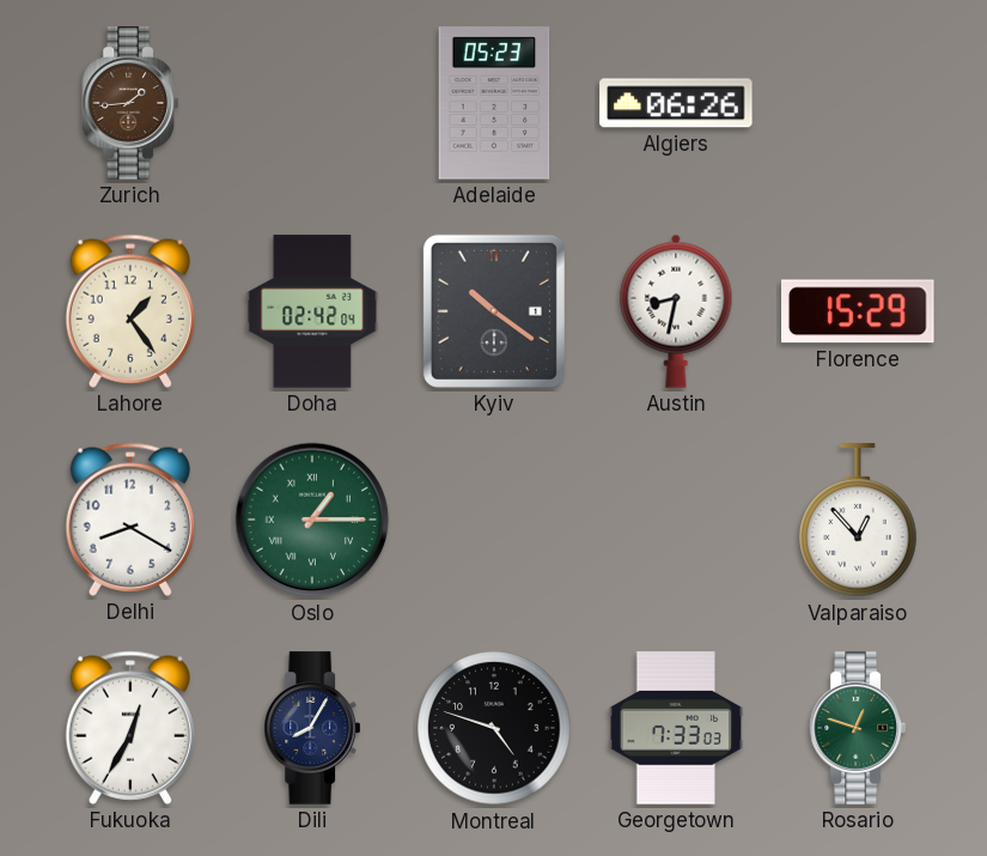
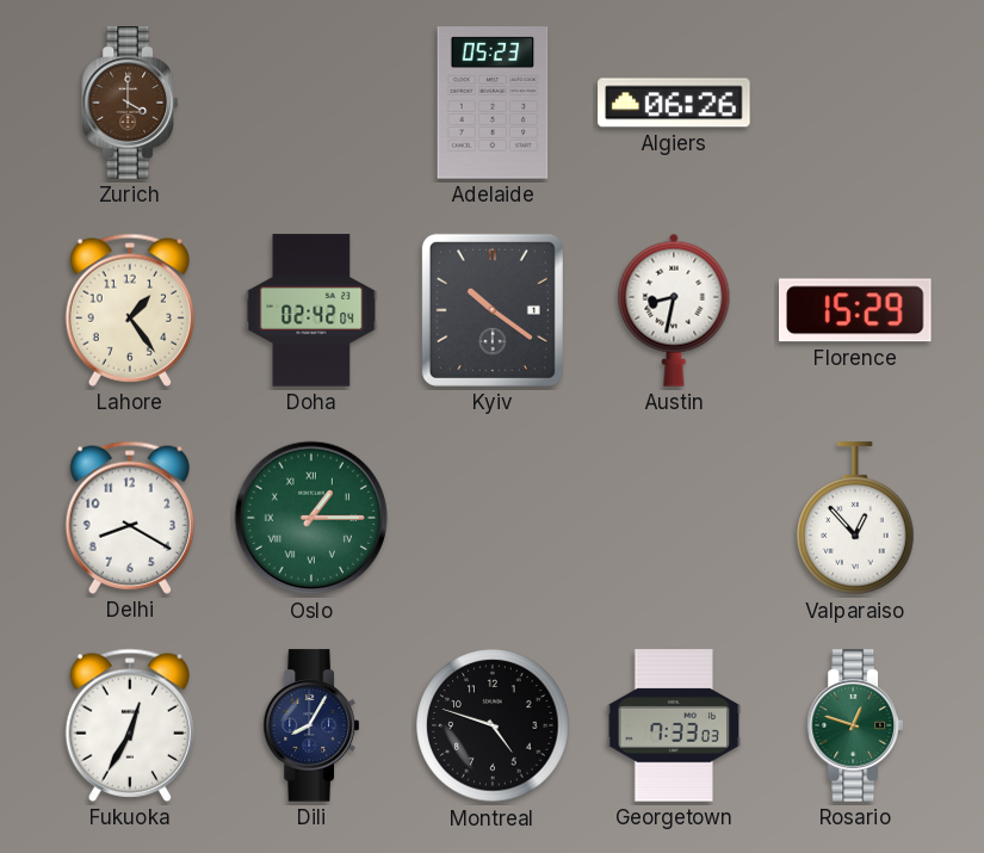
Zurich: 1:44 -> 4:00
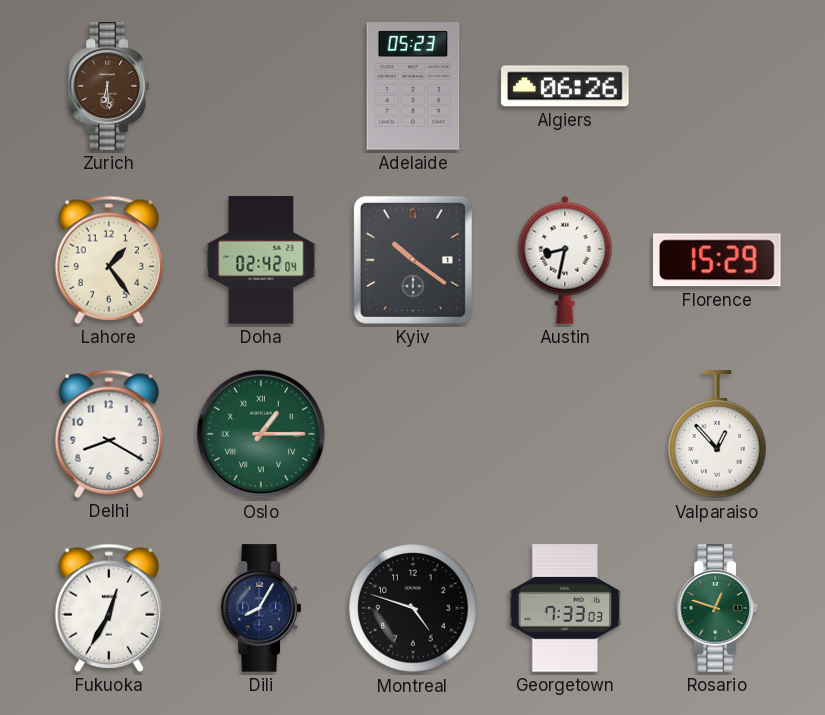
Zurich: 4:00 -> 6:29
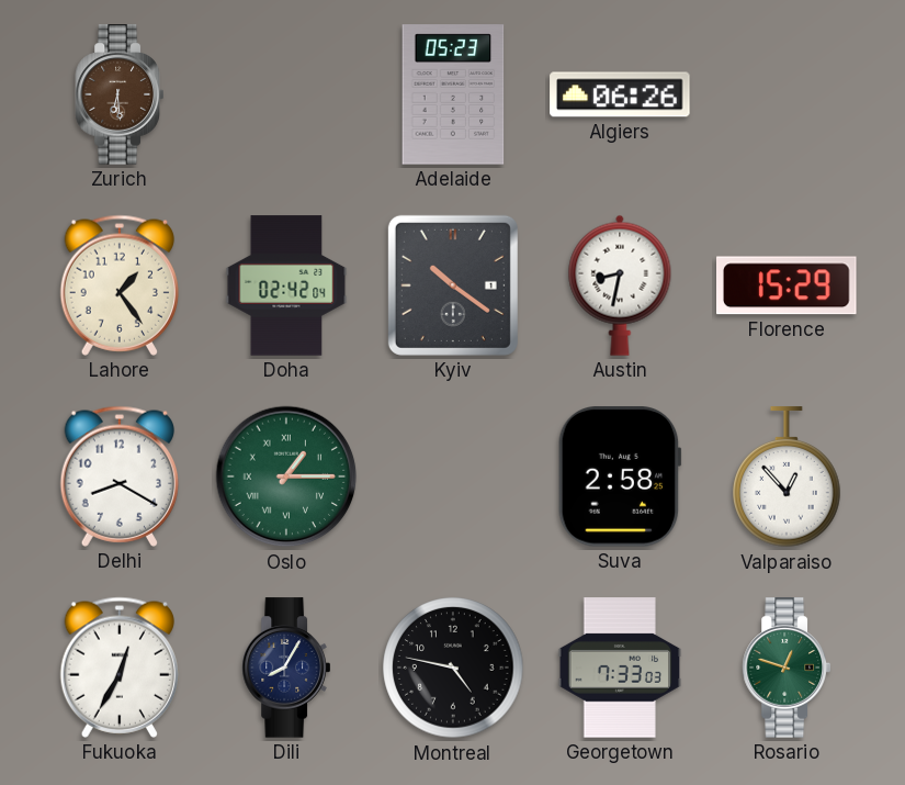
Suva: none -> 2:58
Montreal: 4:48 -> 4:47
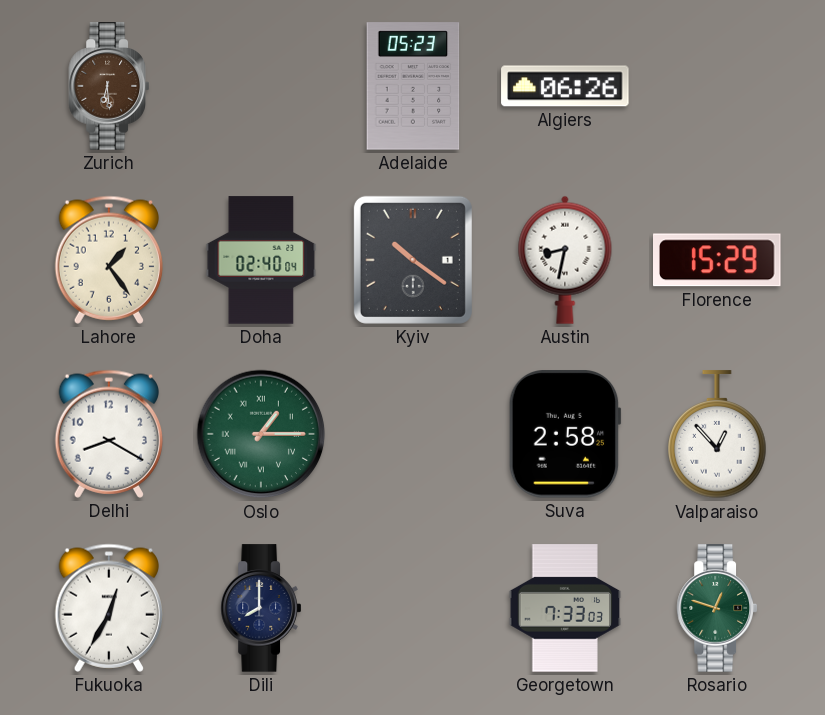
Doha: 02:42 -> 02:40
Dili: 8:05 -> 8:00
Montreal: 4:47 -> none
